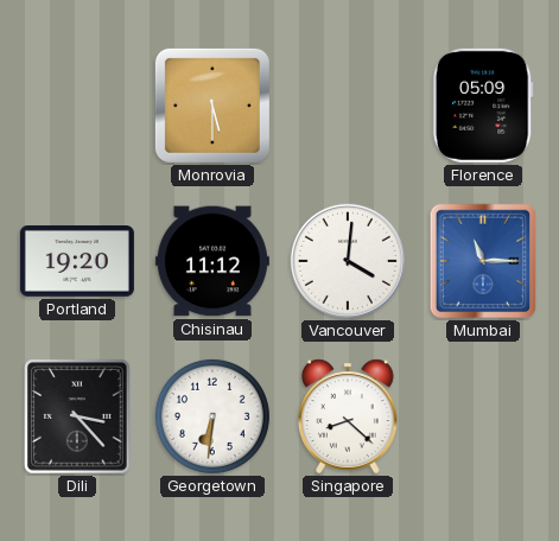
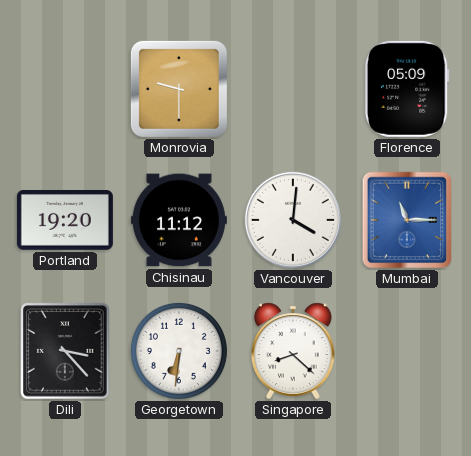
Monrovia: 5:30 -> 9:30
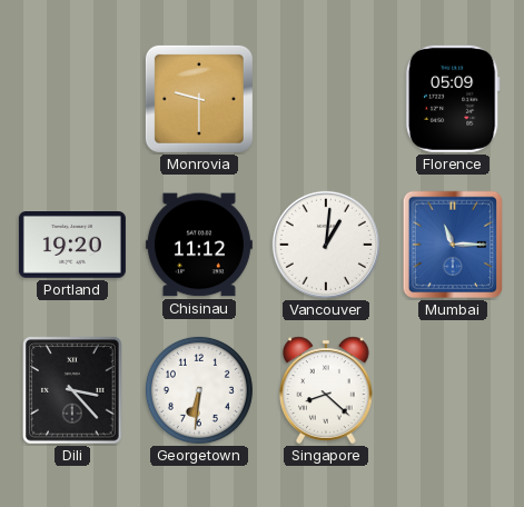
Vancouver: 4:01 -> 1:01
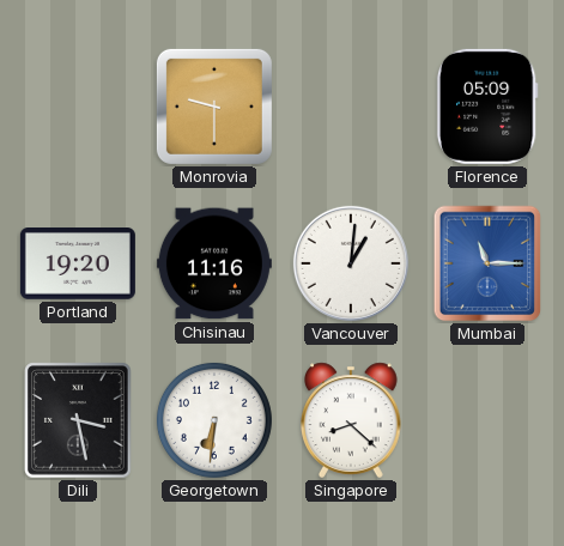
Chisinau: 11:12 -> 11:16
Dili: 3:23 -> 3:28
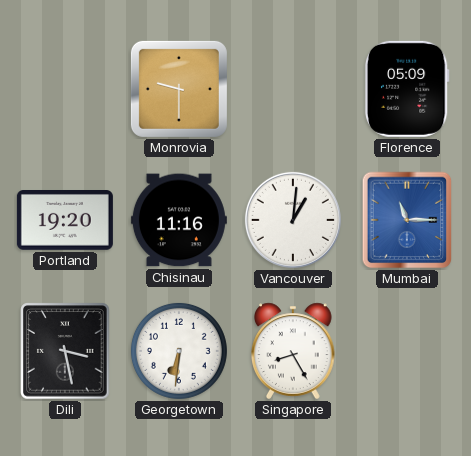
Singapore: 8:22 -> 8:25
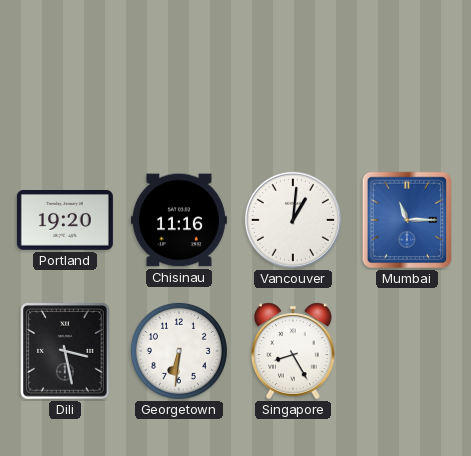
Monrovia: 9:30 -> none
Florence: 05:09 -> none
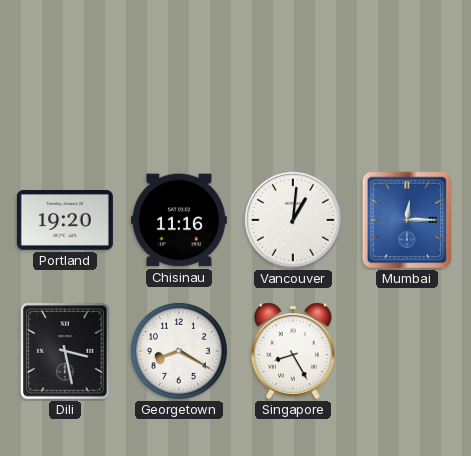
Mumbai: 11:15 -> 12:15
Georgetown: 6:31 -> 8:20
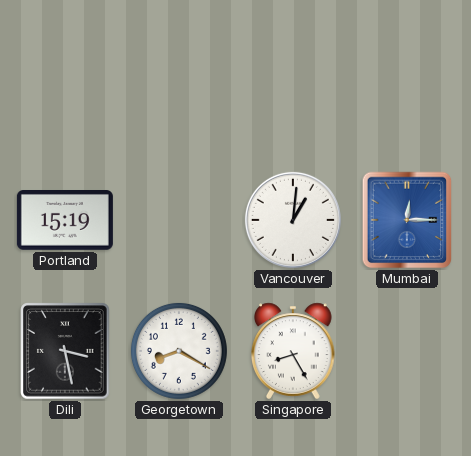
Portland: 19:20 -> 15:19
Chisinau: 11:16 -> none
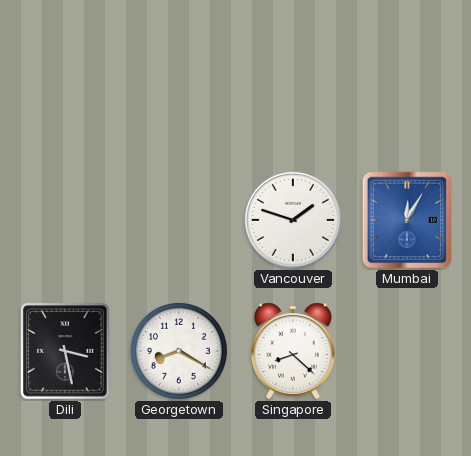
Portland: 15:19 -> none
Vancouver: 1:01 -> 1:48
Mumbai: 12:15 -> 12:05
Singapore: 8:25 -> 8:22
